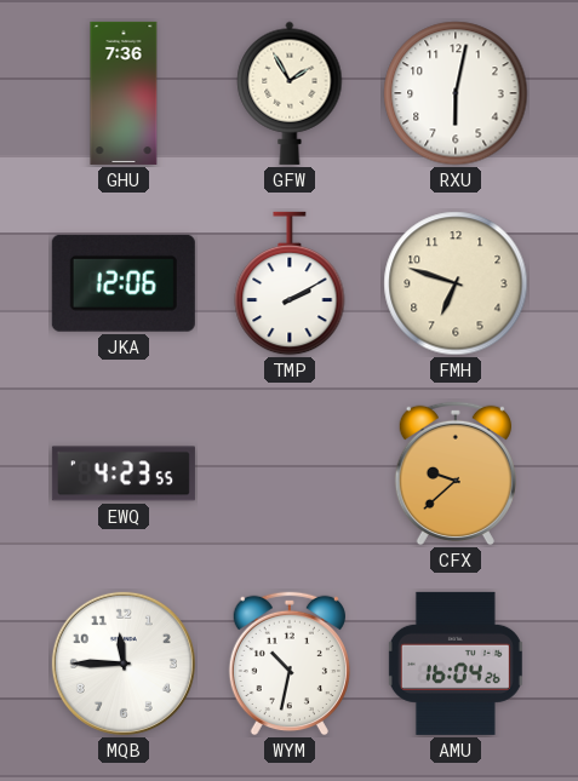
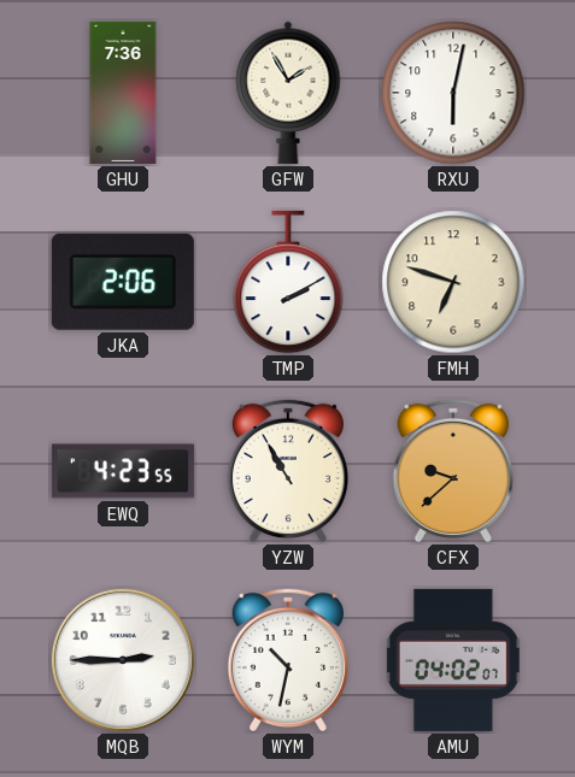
JKA: 12:06 -> 2:06
YZW: none -> 10:55
MQB: 11:45 -> 2:45
AMU: 16:04 -> 04:02
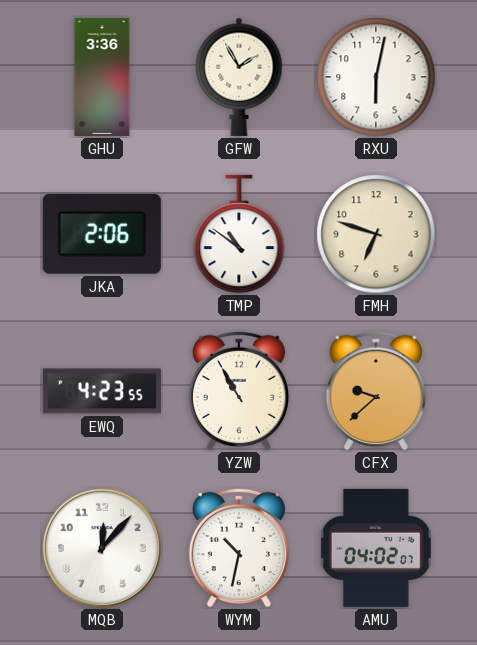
GHU: 7:36 -> 3:36
TMP: 2:10 -> 10:51
MQB: 2:45 -> 12:07
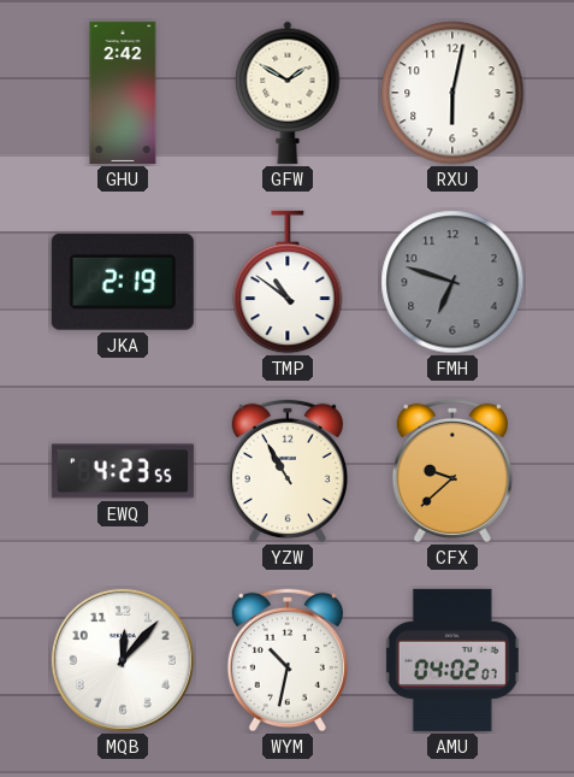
GHU: 3:36 -> 2:42
GFW: 1:55 -> 1:50
JKA: 2:06 -> 2:19
FMH dial: cream -> grey
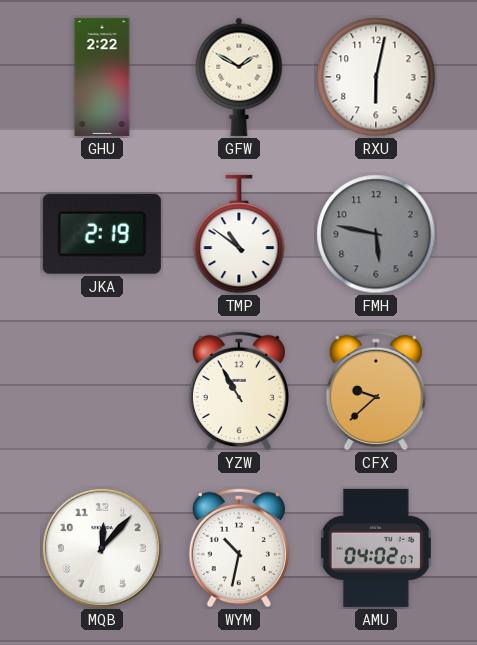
GHU: 2:42 -> 2:22
FMH: 6:48 -> 5:47
EWQ: 4:23 -> none
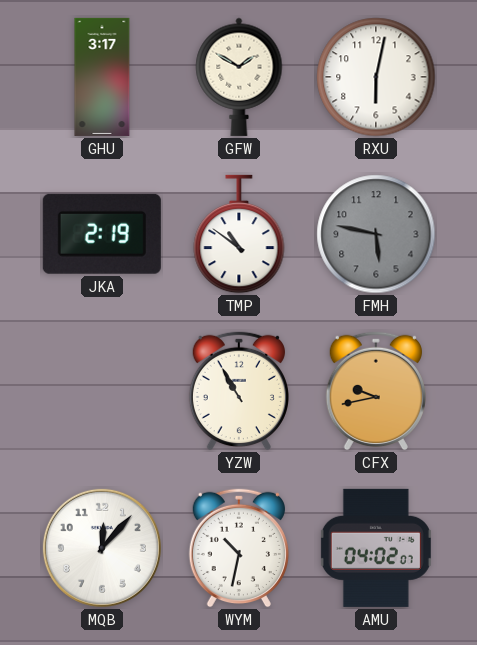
GHU: 2:22 -> 3:17
CFX: 9:38 -> 9:43
